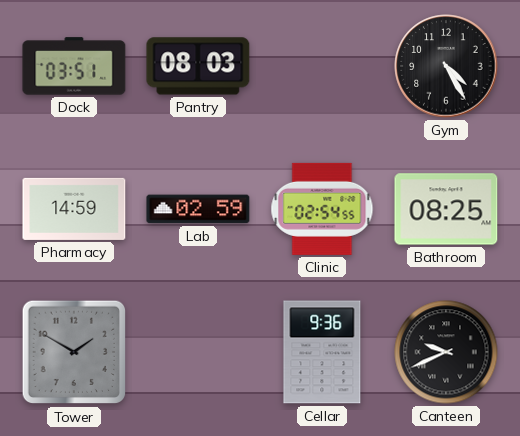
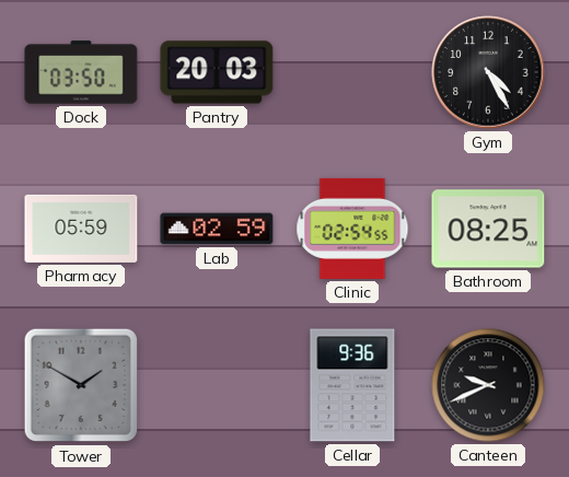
Dock: 03:51 -> 03:50
Pantry: 08:03 -> 20:03
Pharmacy: 14:59 -> 05:59
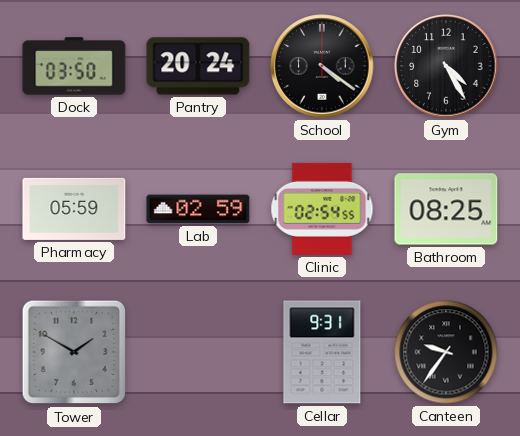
Pantry: 20:03 -> 20:24
School: none -> 4:21
Cellar: 9:36 -> 9:31
Canteen: 9:41 -> 9:36
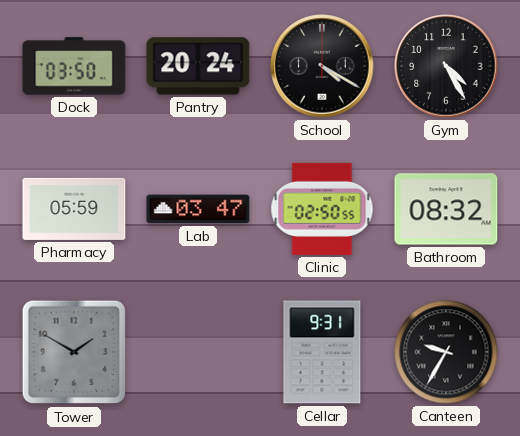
School: 4:21 -> 4:20
Lab: 02:59 -> 03:47
Clinic: 02:54 -> 02:50
Bathroom: 08:25 -> 08:32
Canteen: 9:36 -> 9:35
